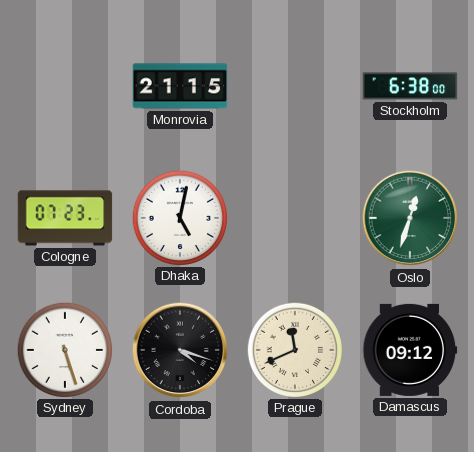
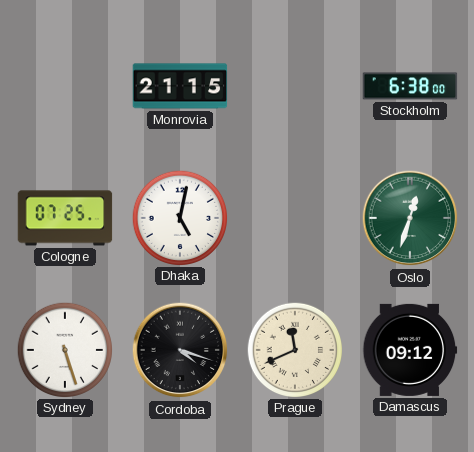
Cologne: 07:23 -> 07:25
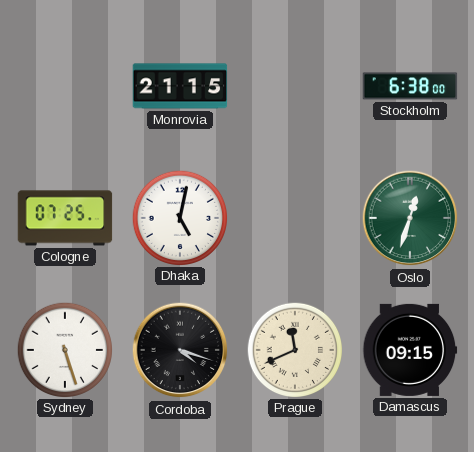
Damascus: 09:12 -> 09:15
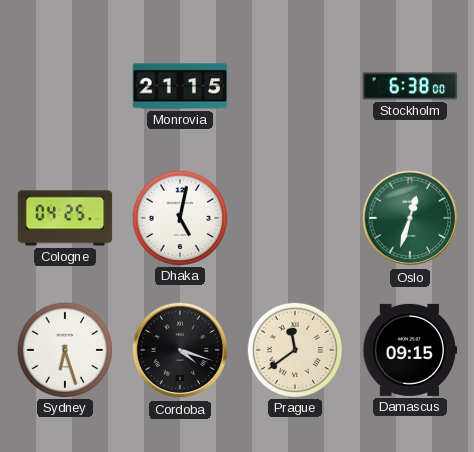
Cologne: 07:25 -> 04:25
Sydney: 5:27 -> 6:27
Prague: 11:41 -> 11:39
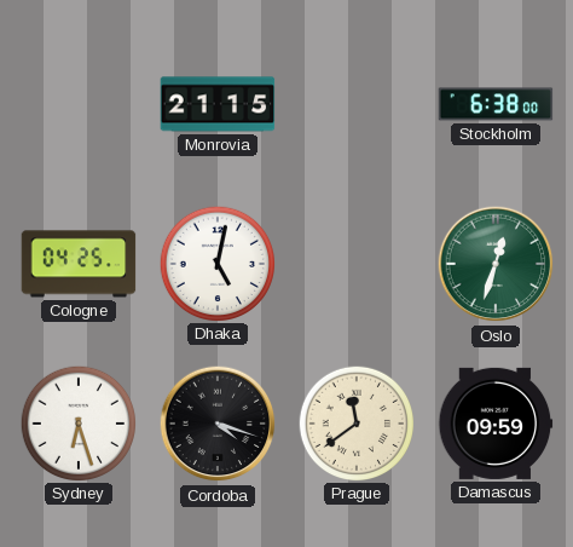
Damascus: 09:15 -> 09:59
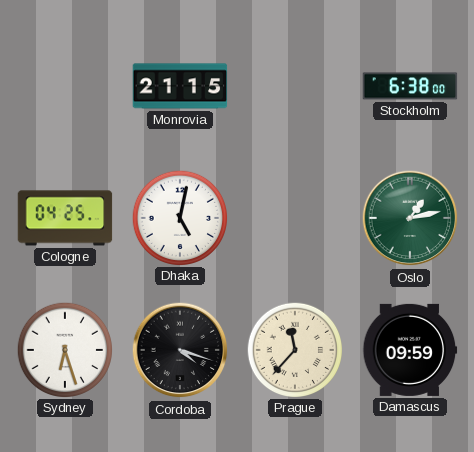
Oslo: 12:33 -> 1:13
Prague: 11:39 -> 11:37
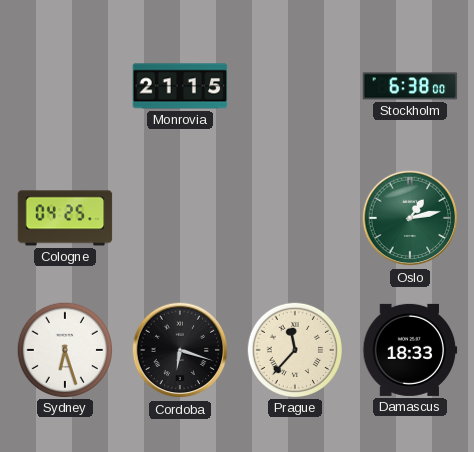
Dhaka: 5:02 -> none
Cordoba: 4:18 -> 6:18
Damascus: 09:59 -> 18:33
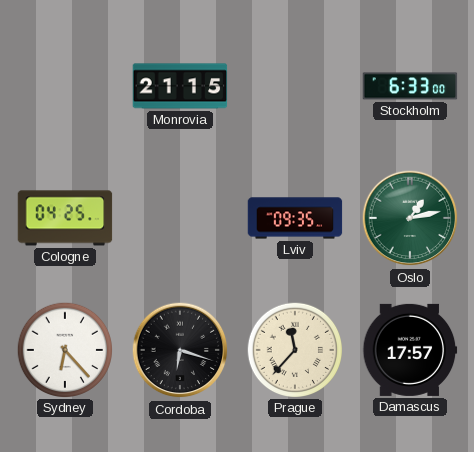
Stockholm: 6:38 -> 6:33
Lviv: none -> 09:35
Sydney: 6:27 -> 6:23
Damascus: 18:33 -> 17:57
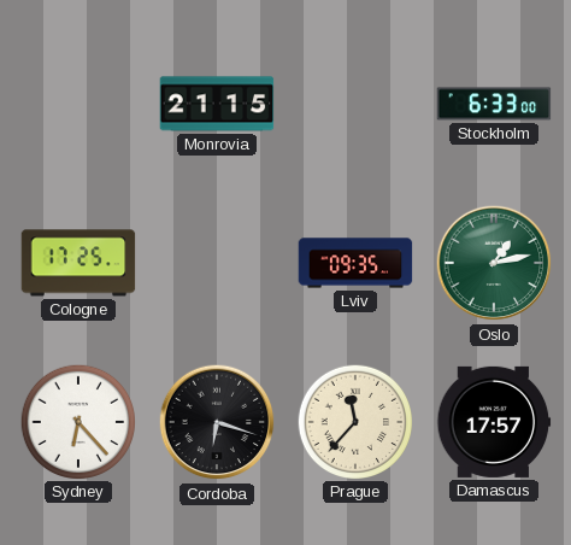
Cologne: 04:25 -> 17:25
